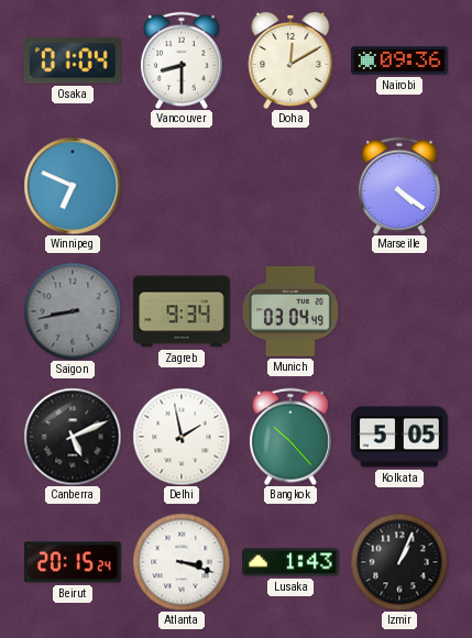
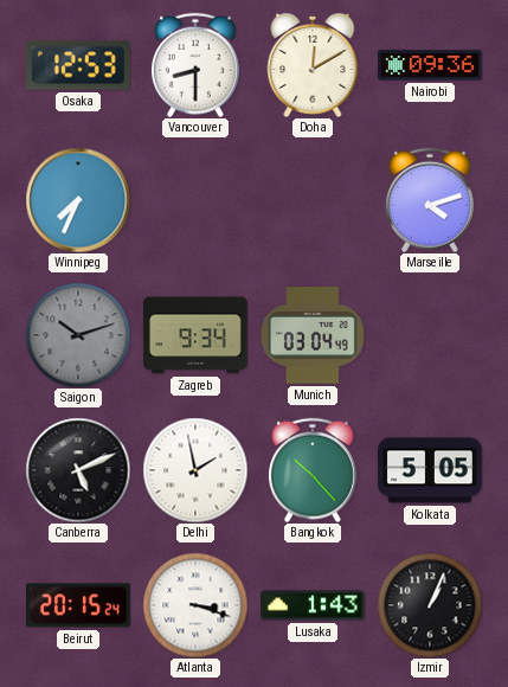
Osaka: 01:04 -> 12:53
Winnipeg: 6:49 -> 7:34
Marseille: 4:21 -> 4:12
Saigon: 8:43 -> 10:12
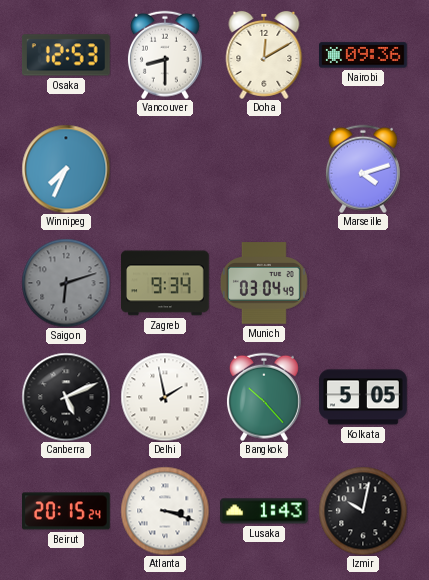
Saigon: 10:12 -> 6:12
Izmir: 1:04 -> 10:02
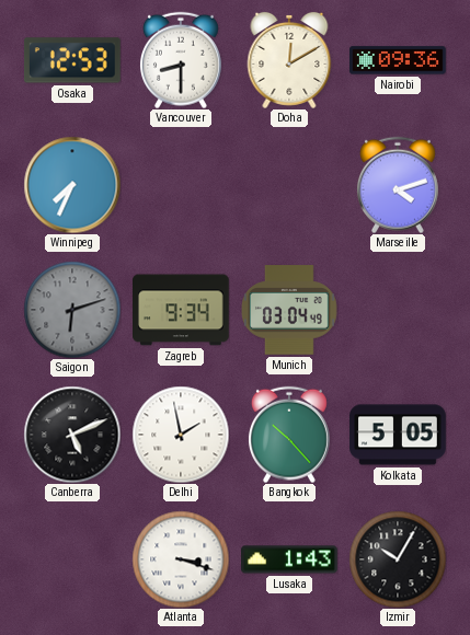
Beirut: 20:15 -> none
Izmir: 10:02 -> 10:05
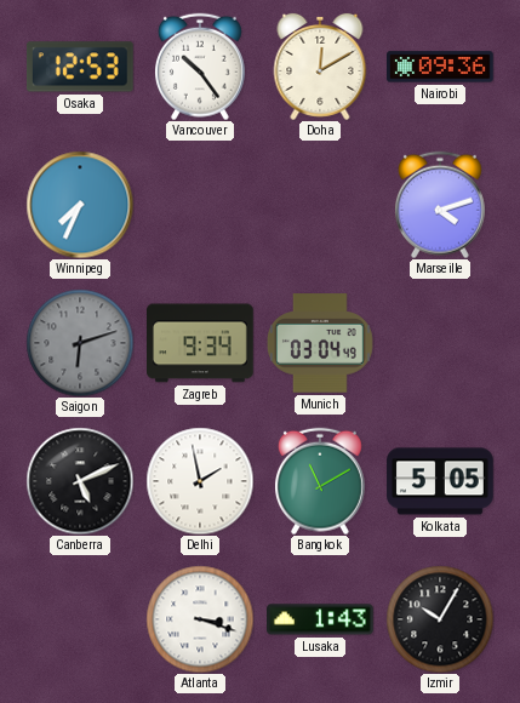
Vancouver: 8:30 -> 10:24
Bangkok: 10:23 -> 11:10
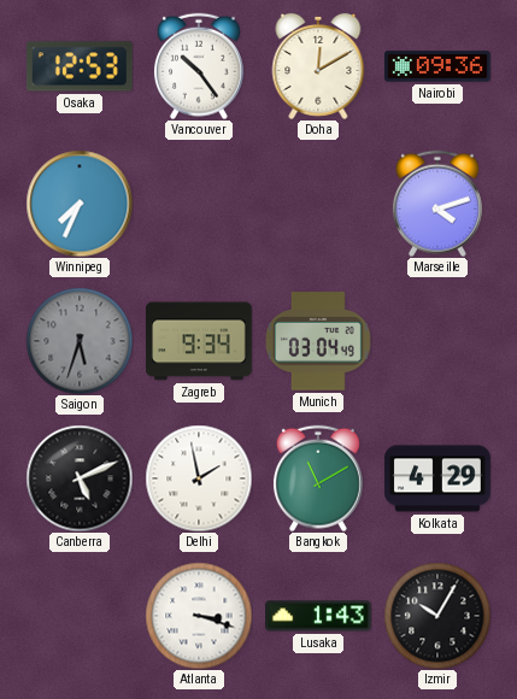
Saigon: 6:12 -> 5:33
Kolkata: 5:05 -> 4:29
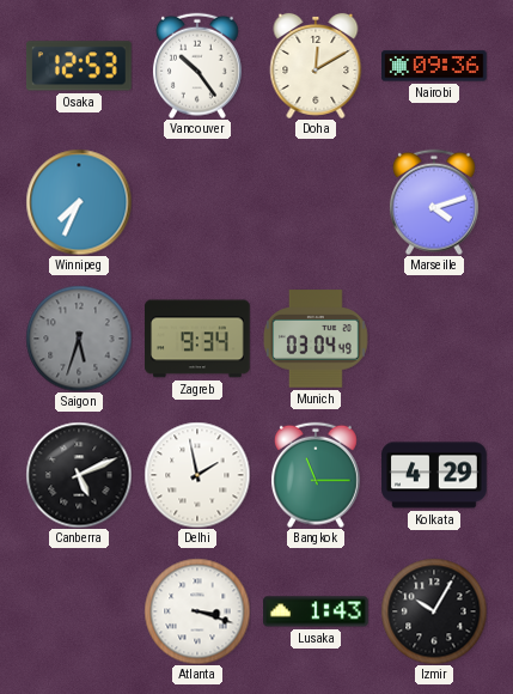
Bangkok: 11:10 -> 11:15
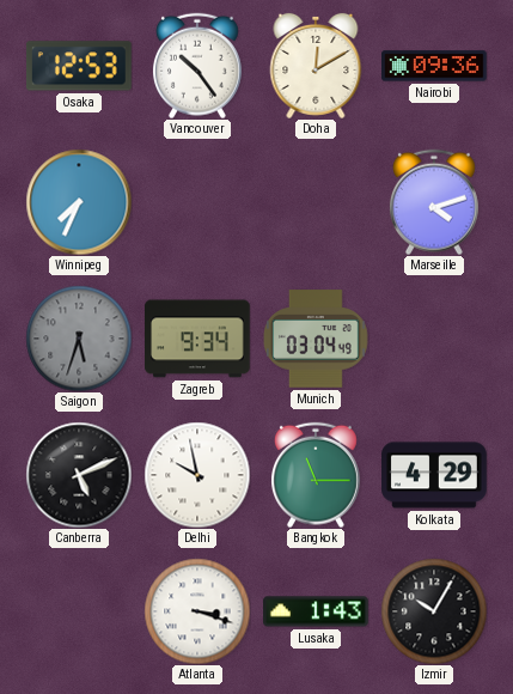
Delhi: 1:58 -> 9:58
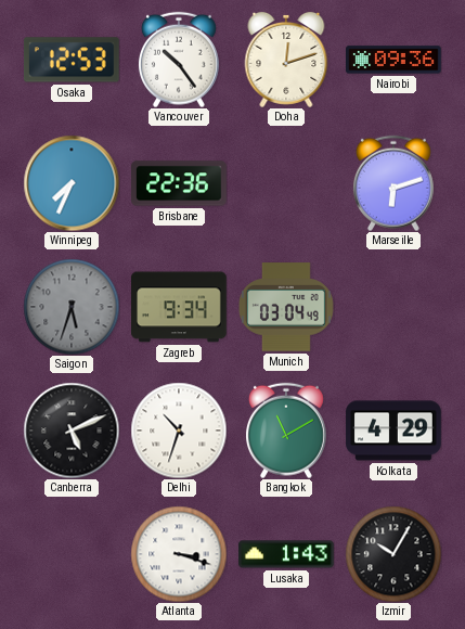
Doha: 12:10 -> 12:12
Brisbane: none -> 22:36
Marseille: 4:12 -> 6:12
Delhi: 9:58 -> 10:33
Bangkok: 11:15 -> 11:10
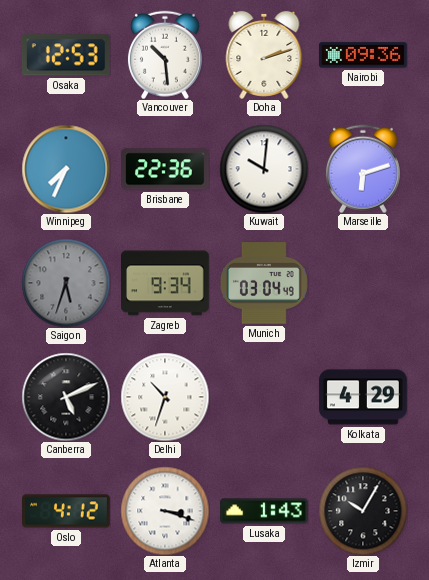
Vancouver: 10:24 -> 10:29
Doha: 12:12 -> 2:12
Kuwait: none -> 10:01
Bangkok: 11:10 -> none
Oslo: none -> 4:12
